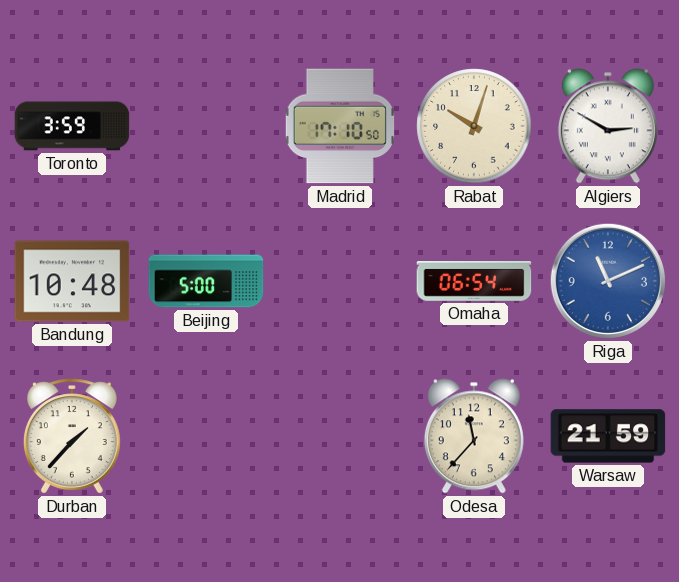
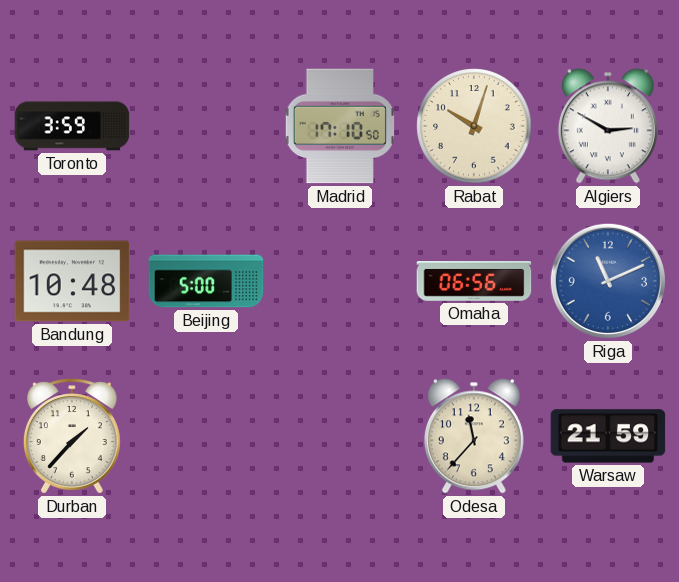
Omaha: 06:54 -> 06:56
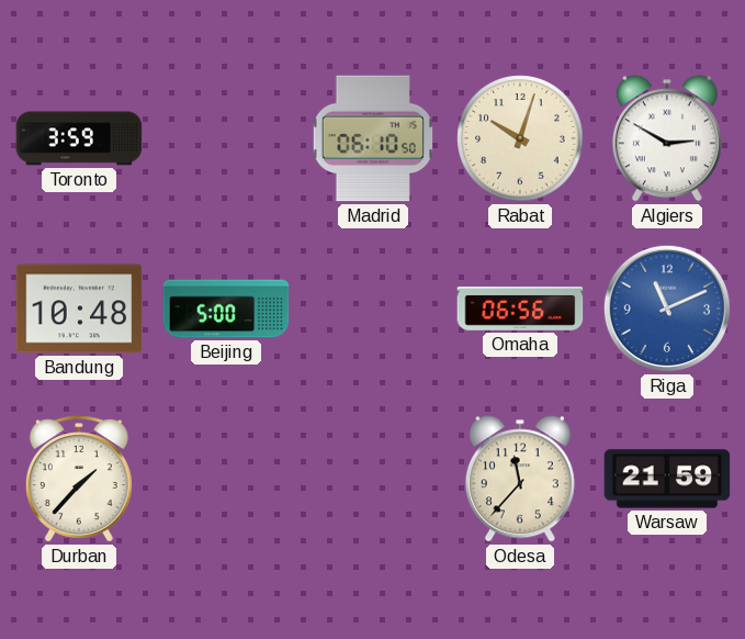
Madrid: 17:10 -> 06:10
